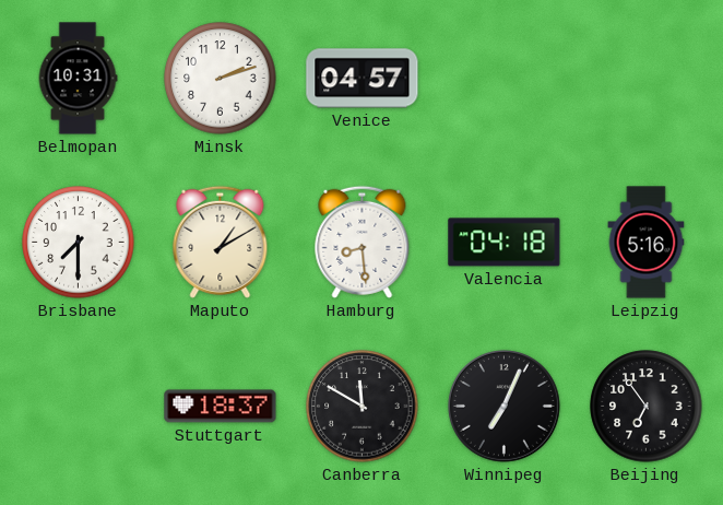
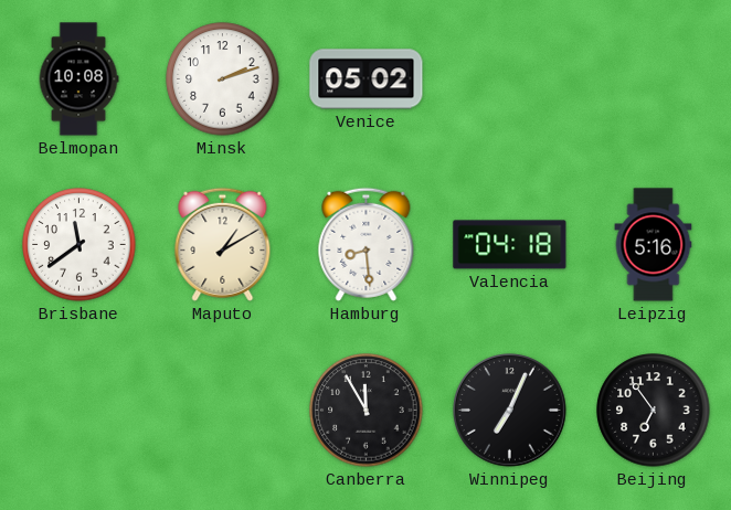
Belmopan: 10:31 -> 10:08
Venice: 04:57 -> 05:02
Brisbane: 7:30 -> 11:39
Stuttgart: 18:37 -> none
Canberra: 11:50 -> 11:55
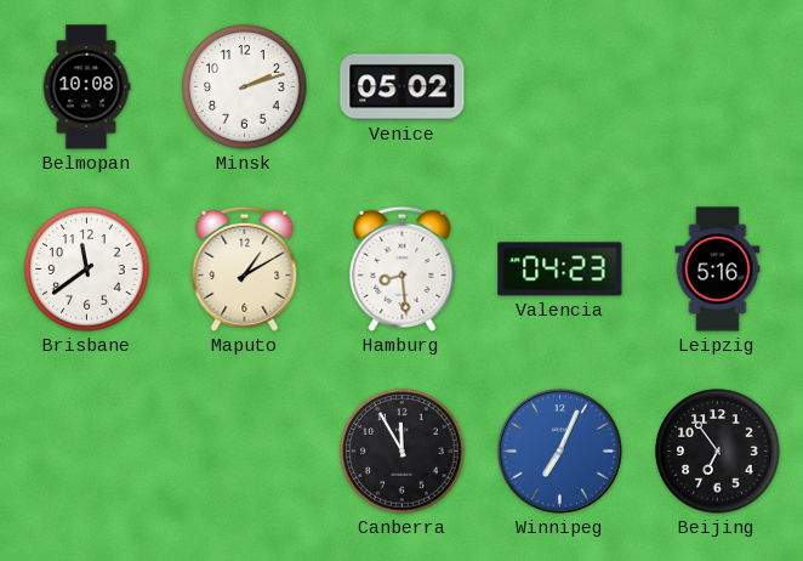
Valencia: 04:18 -> 04:23
Winnipeg dial: black -> blue
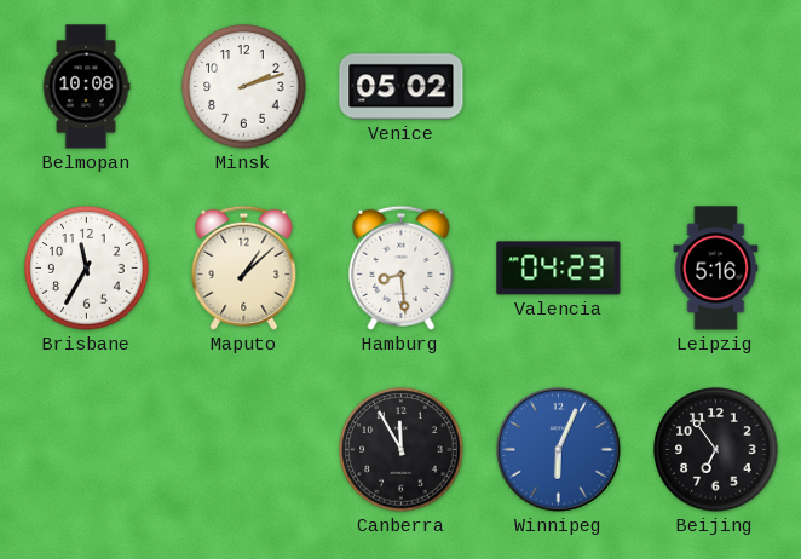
Brisbane: 11:39 -> 11:35
Maputo: 1:10 -> 1:08
Winnipeg: 7:04 -> 6:04
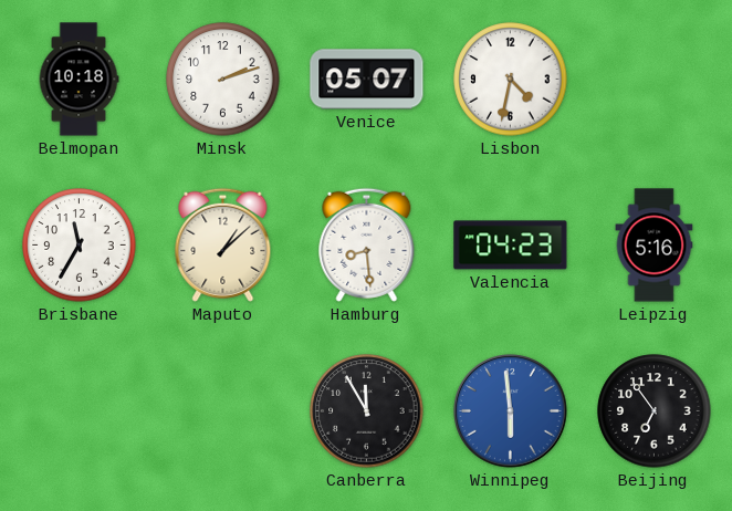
Belmopan: 10:08 -> 10:18
Venice: 05:02 -> 05:07
Lisbon: none -> 4:32
Winnipeg: 6:04 -> 5:59
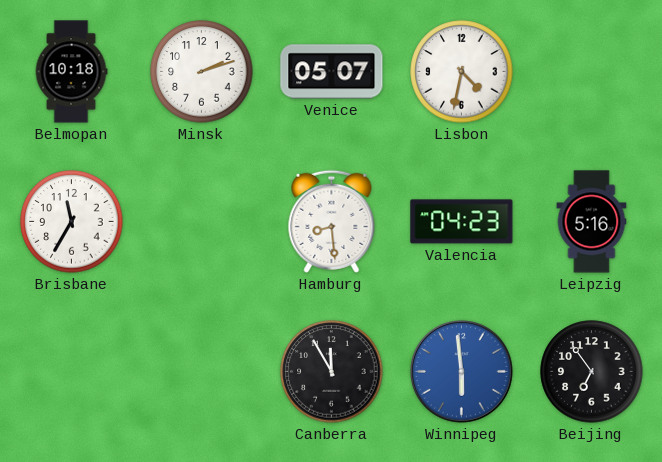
Maputo: 1:08 -> none
